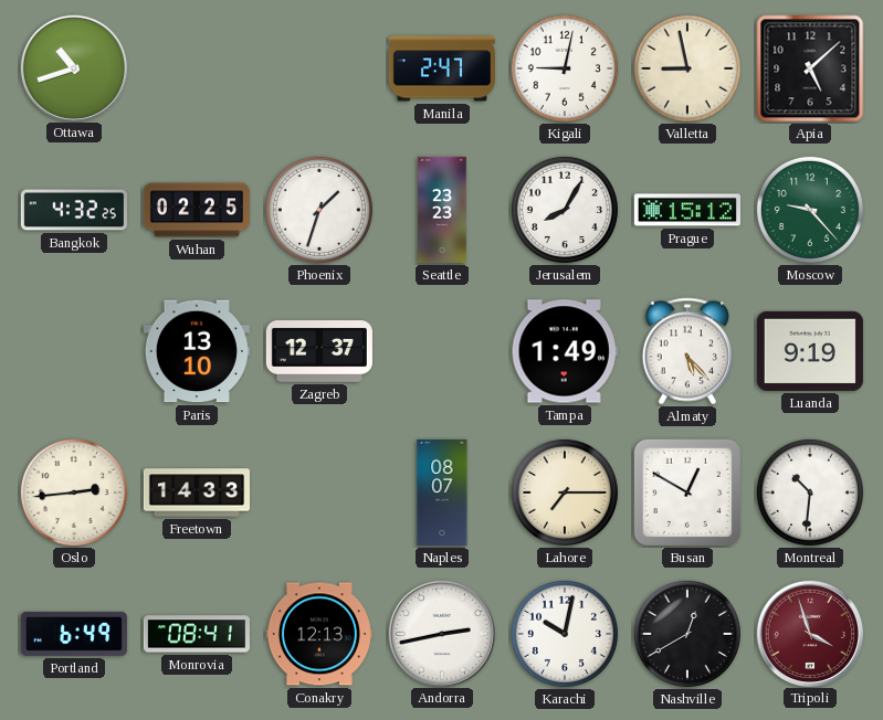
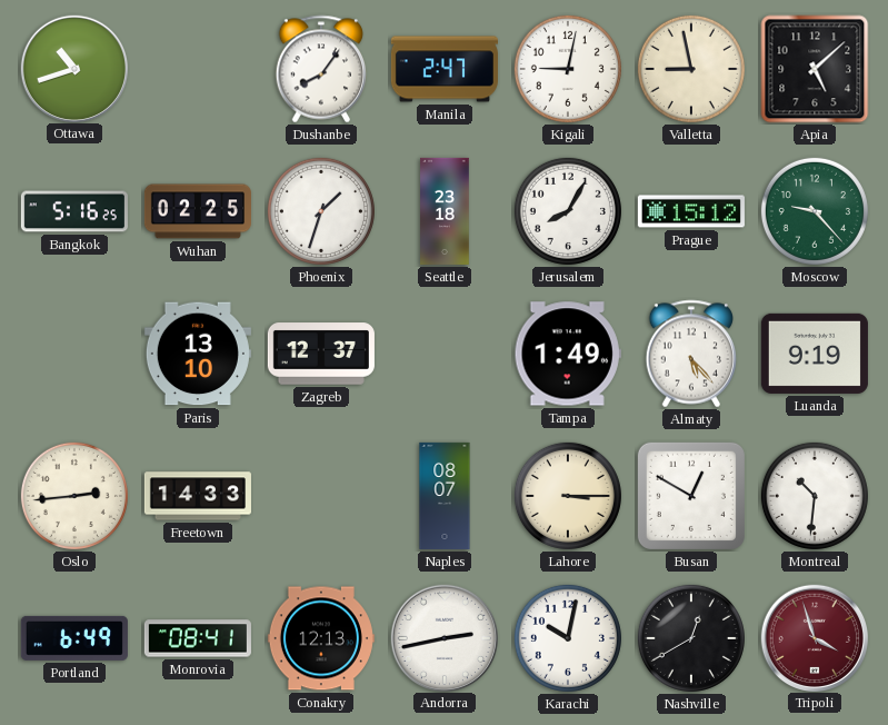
Dushanbe: none -> 8:06
Bangkok: 4:32 -> 5:16
Seattle: 23:23 -> 23:18
Lahore: 7:15 -> 3:15
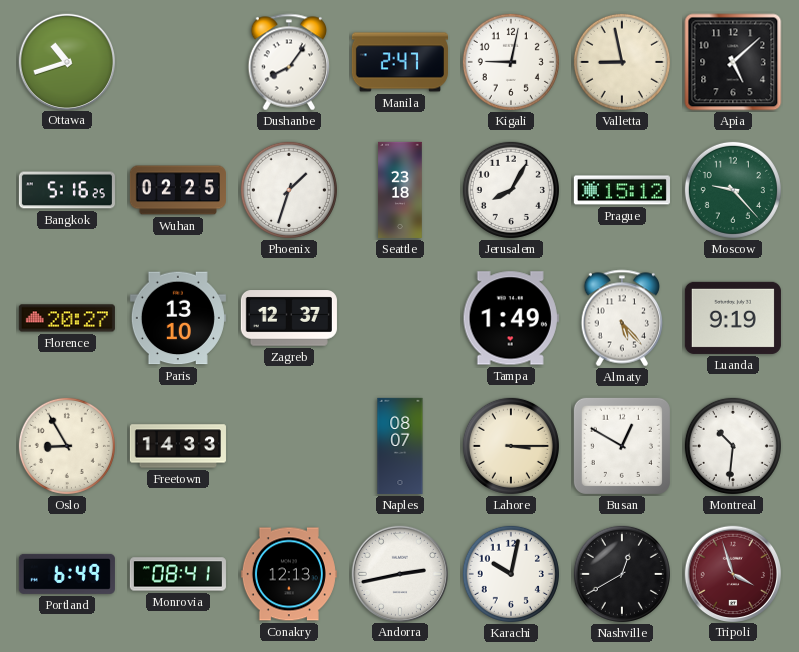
Florence: none -> 20:27
Oslo: 2:44 -> 8:55
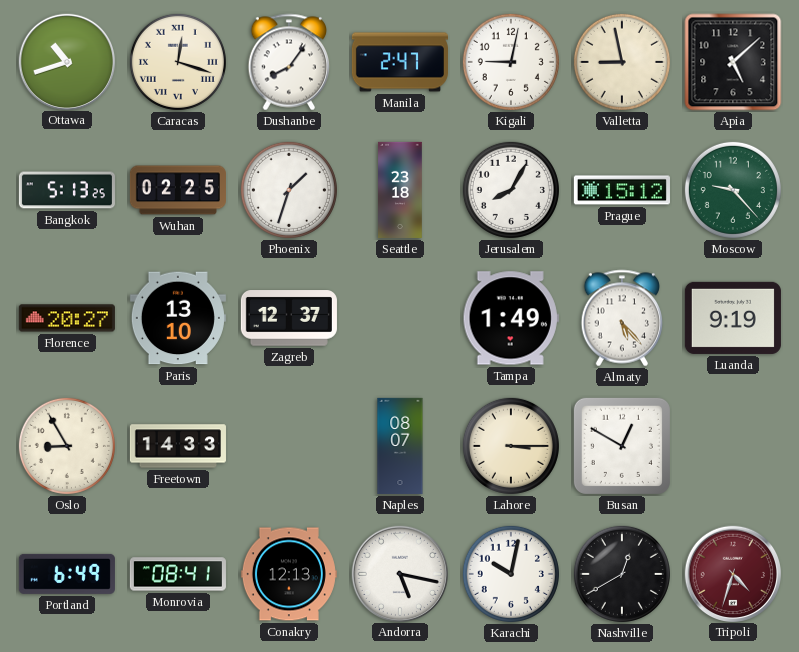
Caracas: none -> 12:18
Bangkok: 5:16 -> 5:13
Montreal: 10:31 -> none
Andorra: 2:43 -> 5:17
Tripoli: 3:57 -> 4:33
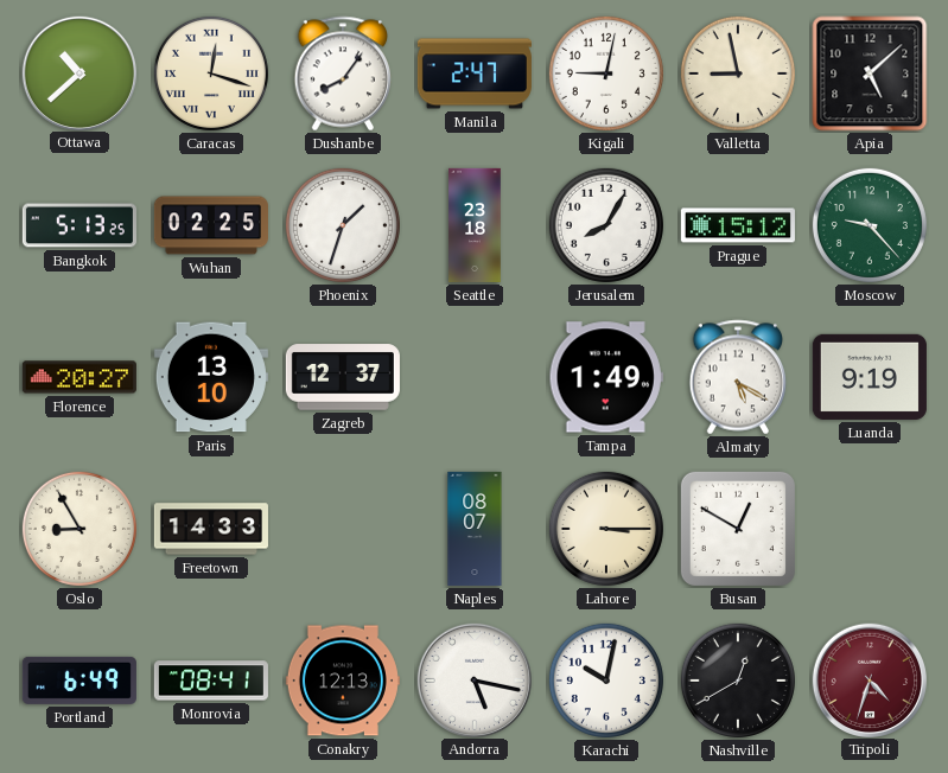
Ottawa: 10:42 -> 10:38
Almaty: 5:23 -> 5:20
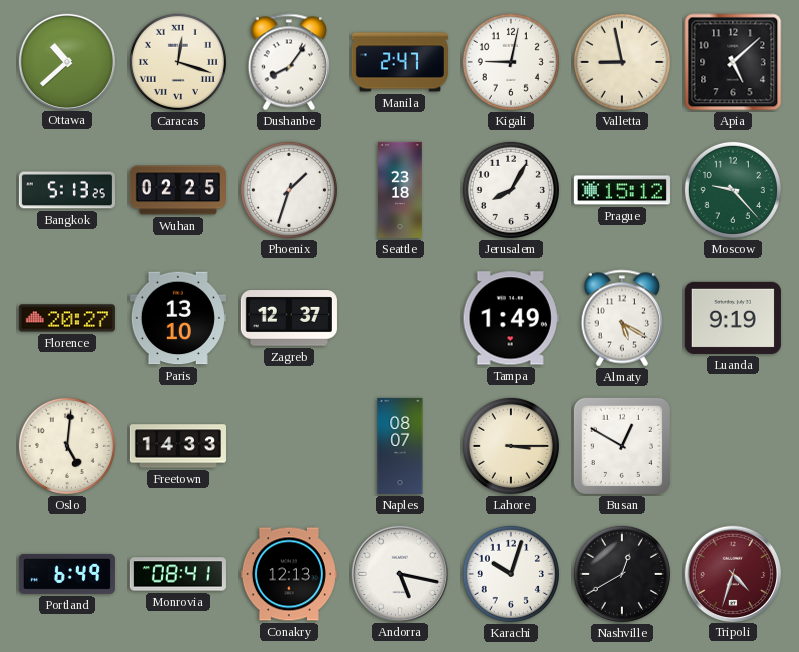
Oslo: 8:55 -> 5:01
Karachi: 10:02 -> 10:03
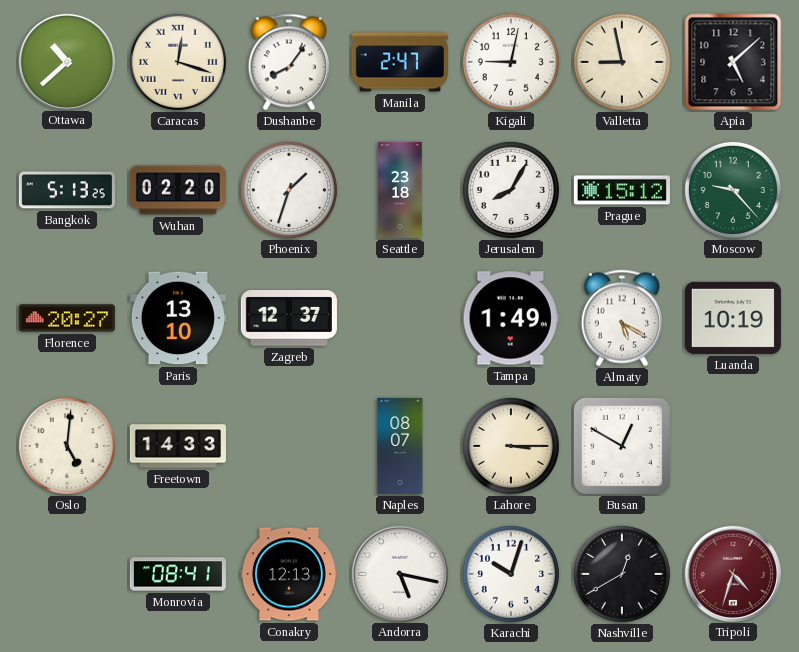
Wuhan: 02:25 -> 02:20
Luanda: 9:19 -> 10:19
Portland: 6:49 -> none
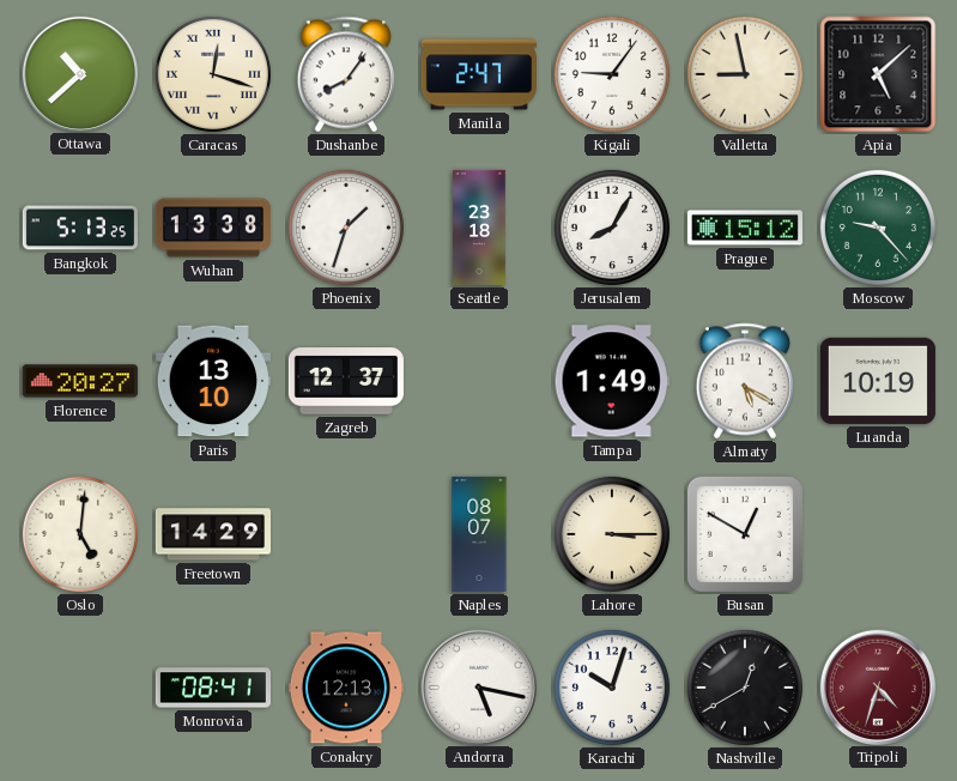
Kigali: 9:02 -> 9:06
Wuhan: 02:20 -> 13:38
Freetown: 14:33 -> 14:29
